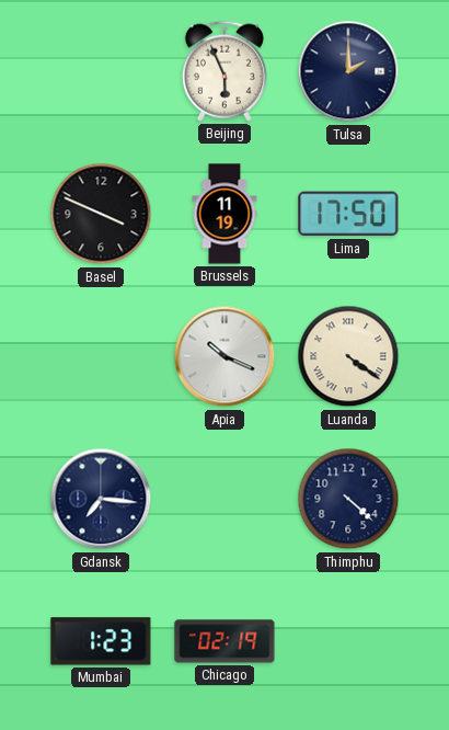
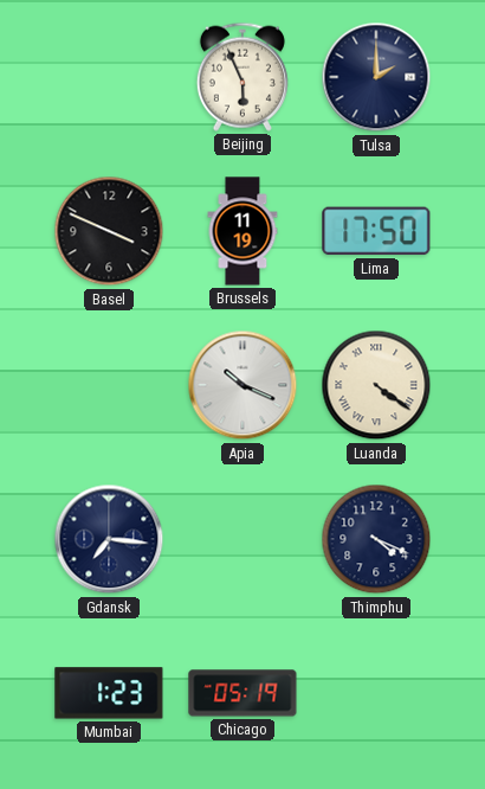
Thimphu: 4:22 -> 4:19
Chicago: 02:19 -> 05:19
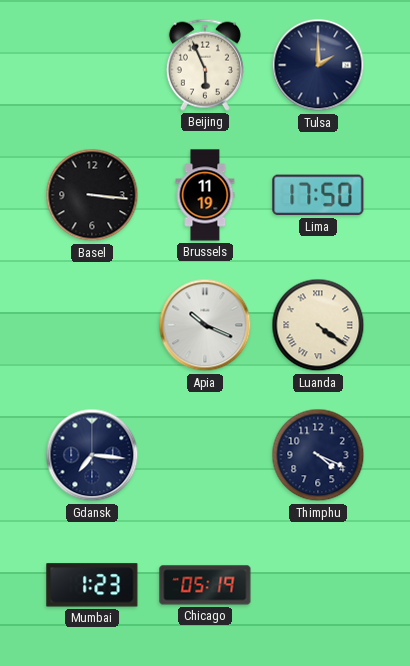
Basel: 3:49 -> 3:16
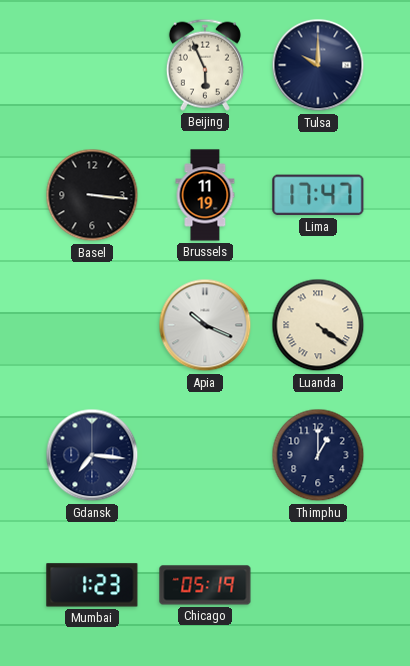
Tulsa: 2:00 -> 10:00
Lima: 17:50 -> 17:47
Thimphu: 4:19 -> 1:00
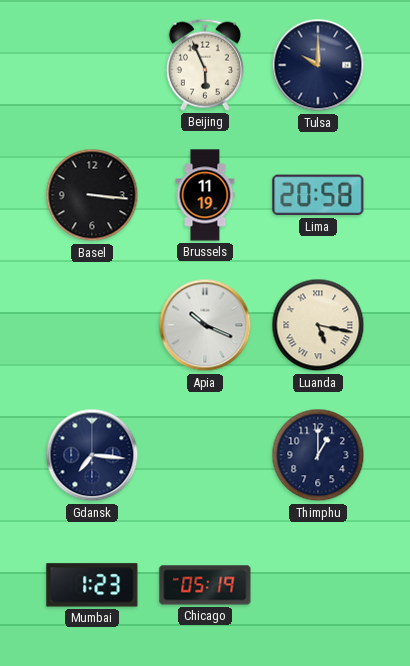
Lima: 17:47 -> 20:58
Luanda: 4:21 -> 5:17
